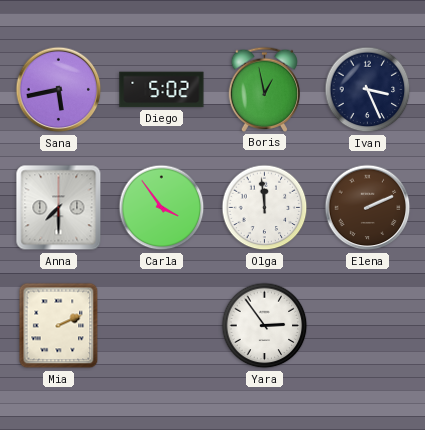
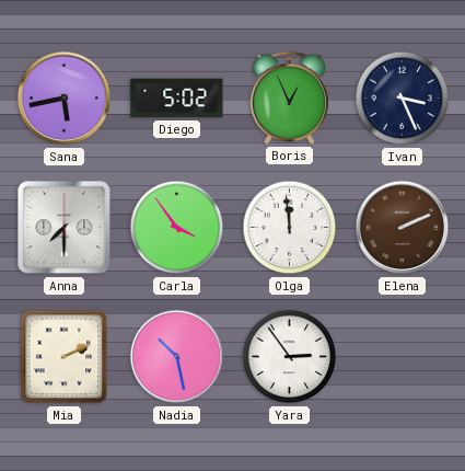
Boris: 12:58 -> 12:56
Nadia: none -> 10:28
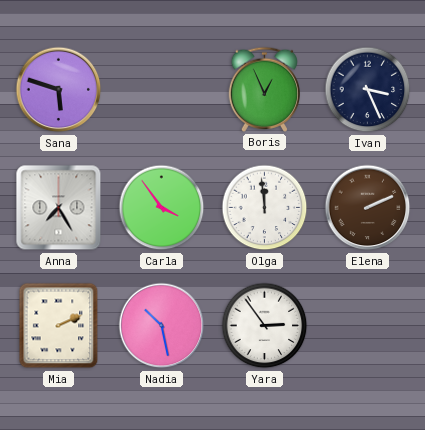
Sana: 5:43 -> 5:48
Diego: 5:02 -> none
Anna: 7:30 -> 7:25
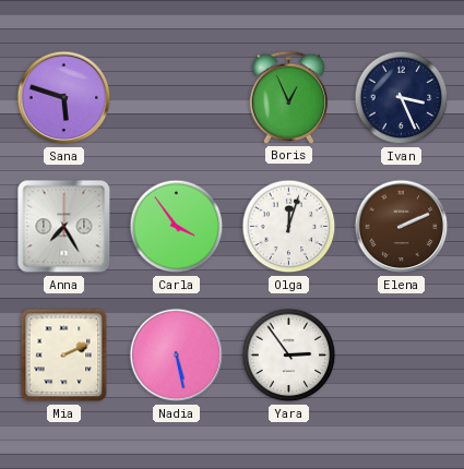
Olga: 11:59 -> 12:03
Nadia: 10:28 -> 5:28
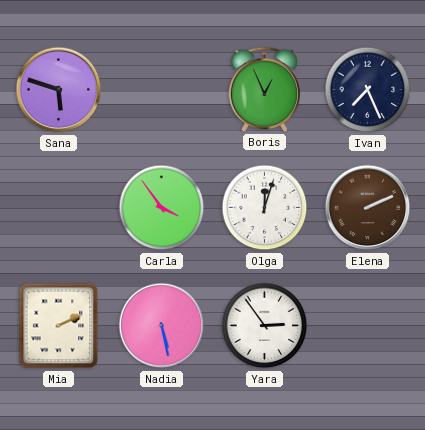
Ivan: 3:26 -> 7:26
Anna: 7:25 -> none
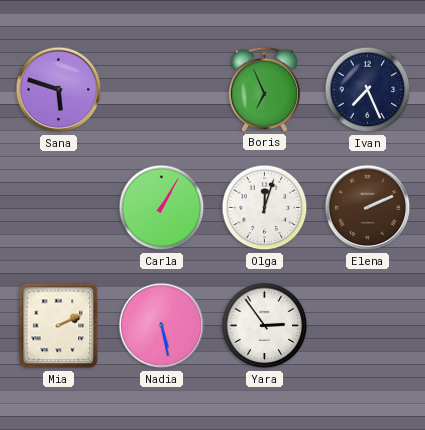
Boris: 12:56 -> 6:56
Carla: 3:54 -> 1:05
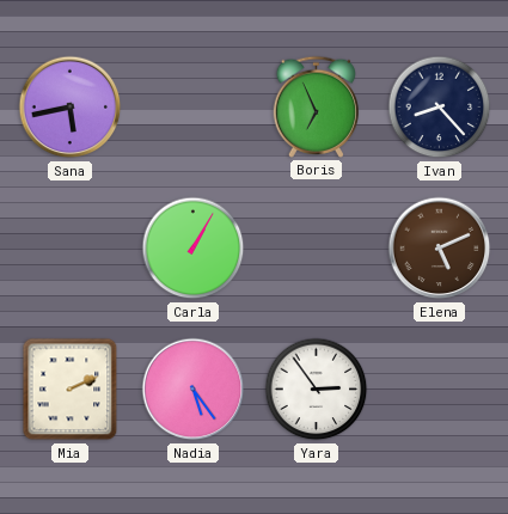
Sana: 5:48 -> 5:43
Ivan: 7:26 -> 8:23
Olga: 12:03 -> none
Elena: 2:11 -> 5:11
Nadia: 5:28 -> 5:24
